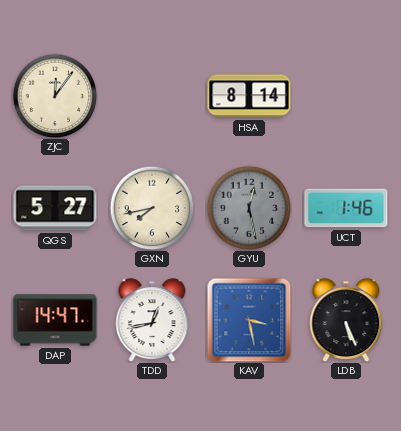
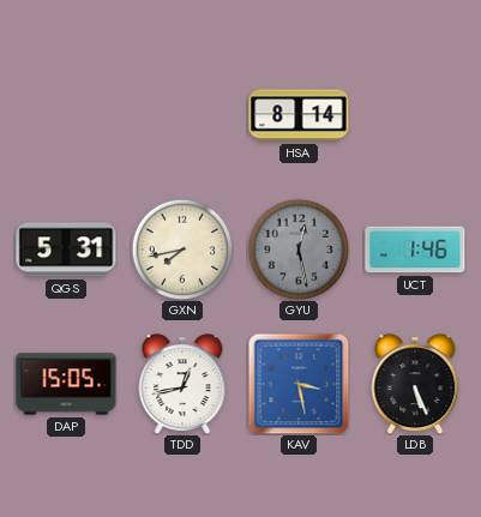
ZJC: 12:06 -> none
QGS: 5:27 -> 5:31
DAP: 14:47 -> 15:05
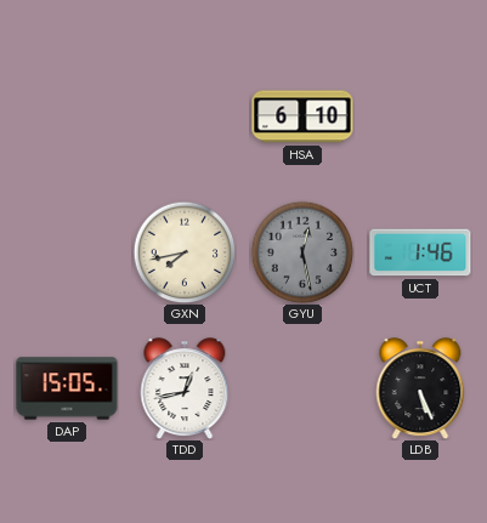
HSA: 8:14 -> 6:10
QGS: 5:31 -> none
KAV: 3:28 -> none
